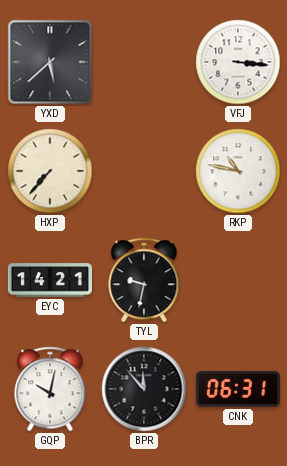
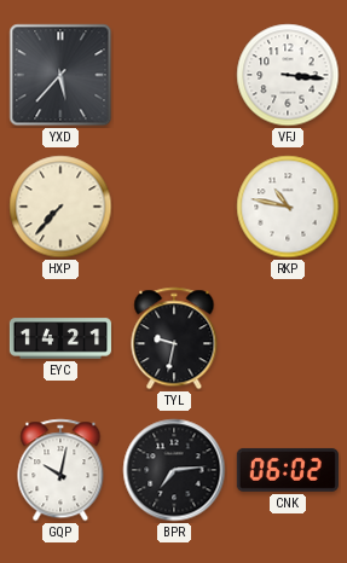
YXD: 5:38 -> 5:37
BPR: 11:53 -> 7:14
CNK: 06:31 -> 06:02
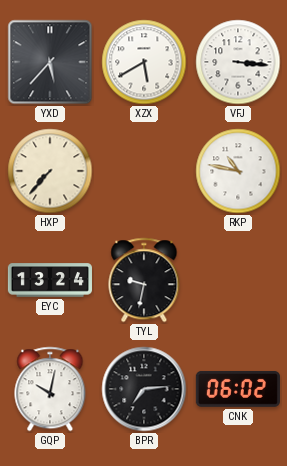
XZX: none -> 5:40
EYC: 14:21 -> 13:24
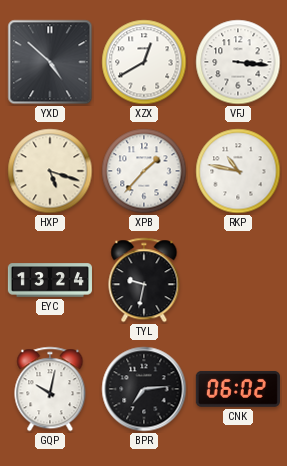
YXD: 5:37 -> 4:52
XZX: 5:40 -> 12:40
HXP: 7:37 -> 5:18
XPB: none -> 1:37
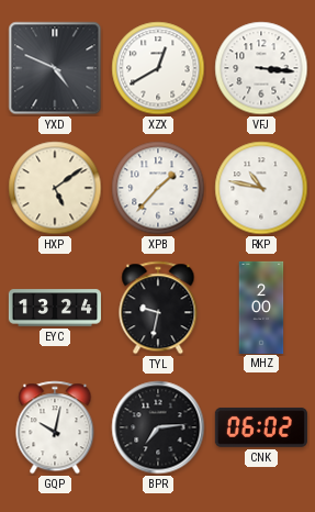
YXD: 4:52 -> 4:49
HXP: 5:18 -> 5:09
MHZ: none -> 2:00
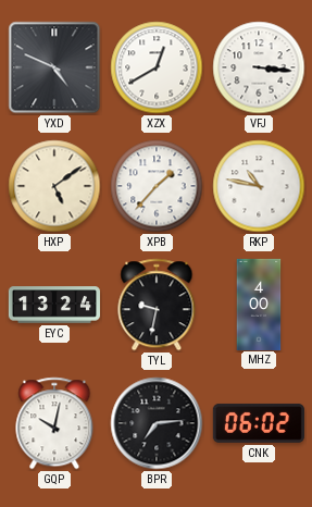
MHZ: 2:00 -> 4:00
